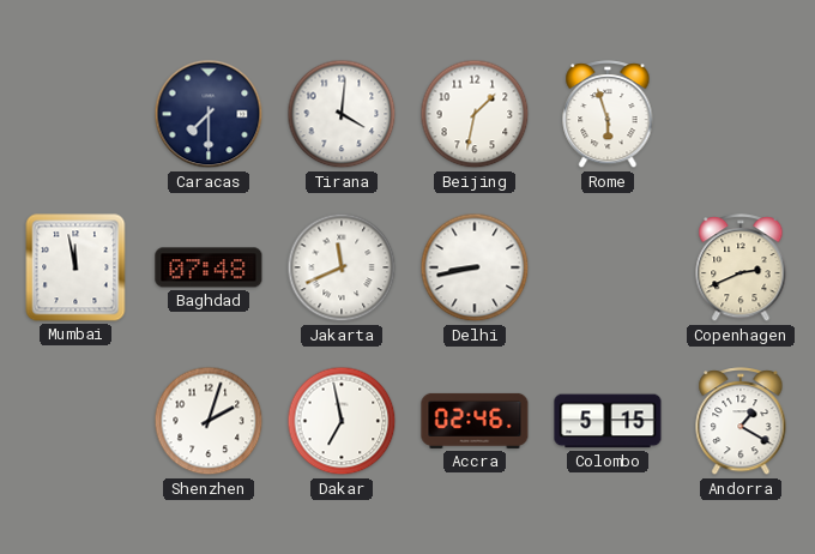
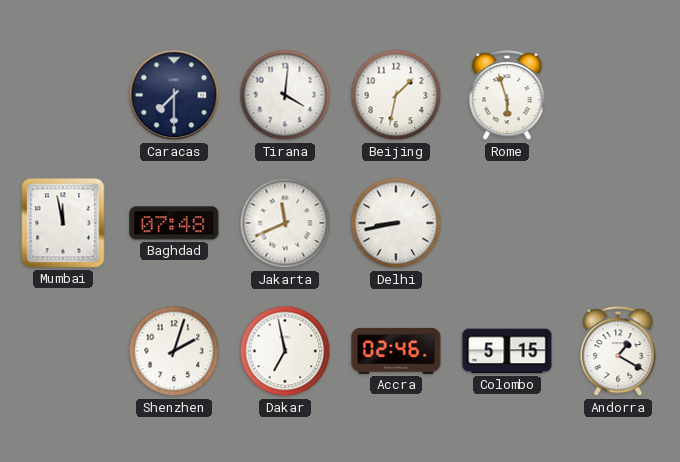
Copenhagen: 2:41 -> none
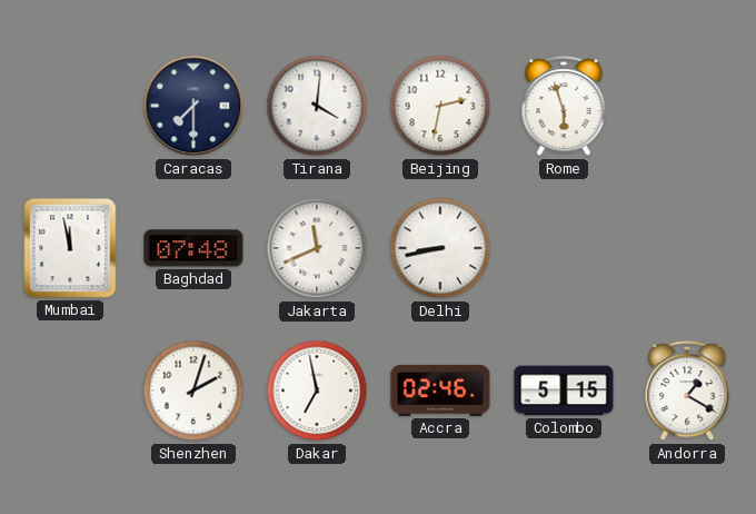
Beijing: 1:32 -> 2:32
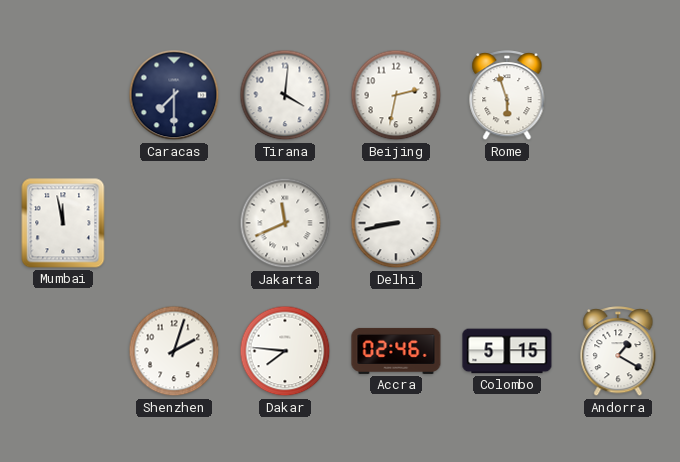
Baghdad: 07:48 -> none
Dakar: 6:58 -> 7:46
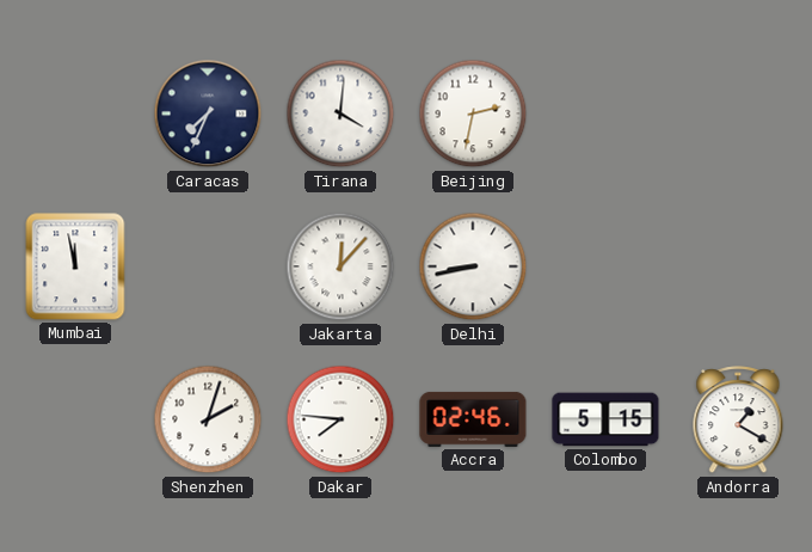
Caracas: 7:30 -> 7:34
Rome: 5:57 -> none
Jakarta: 11:41 -> 12:07
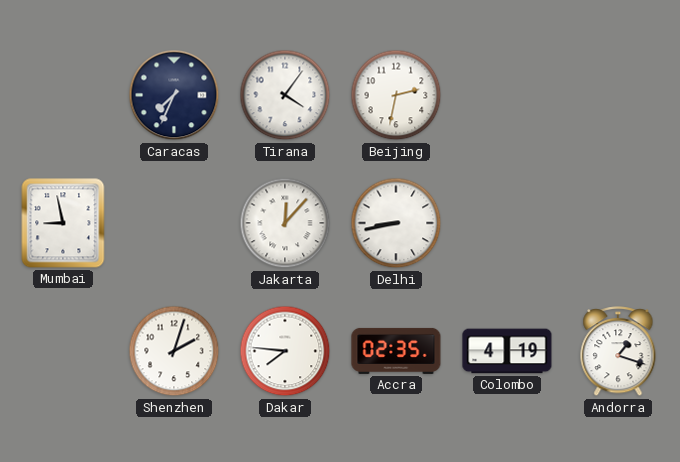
Tirana: 4:01 -> 4:06
Mumbai: 11:58 -> 8:58
Accra: 02:46 -> 02:35
Colombo: 5:15 -> 4:19
Andorra: 1:20 -> 1:18
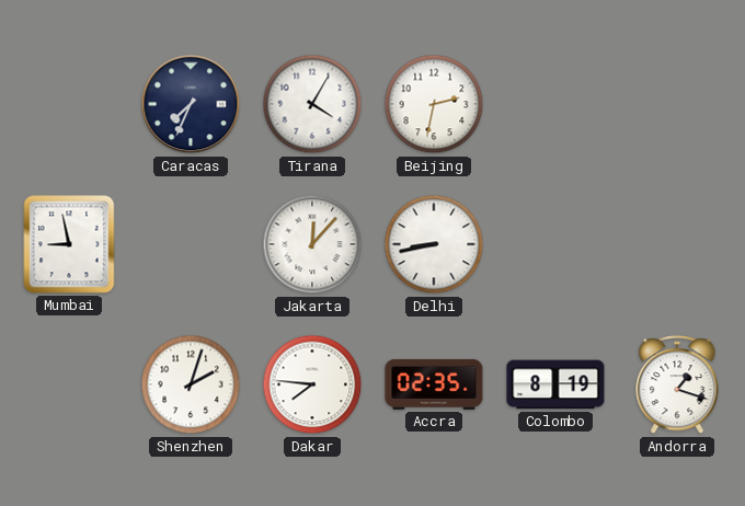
Tirana: 4:06 -> 4:05
Colombo: 4:19 -> 8:19
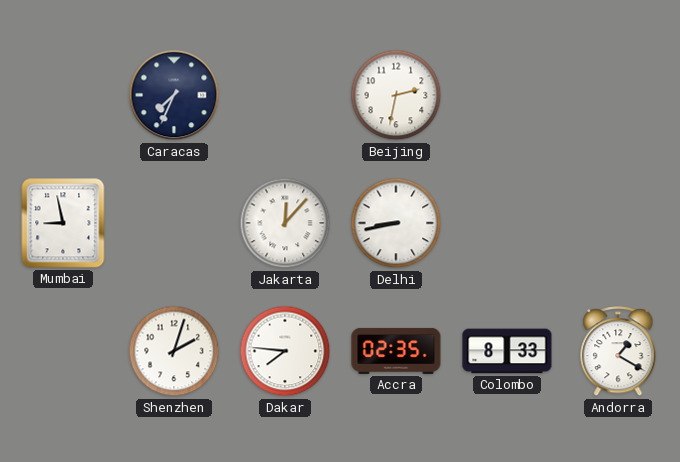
Tirana: 4:05 -> none
Colombo: 8:19 -> 8:33
Andorra: 1:18 -> 1:20
